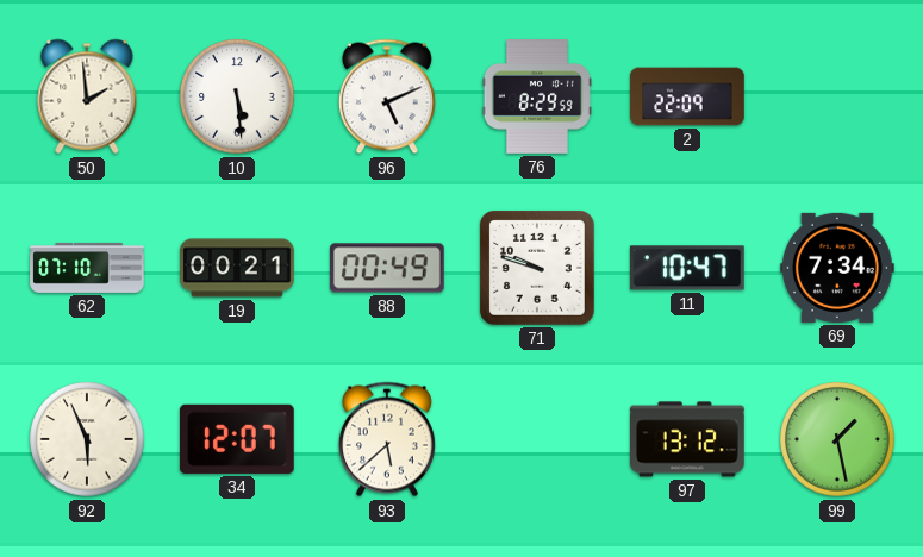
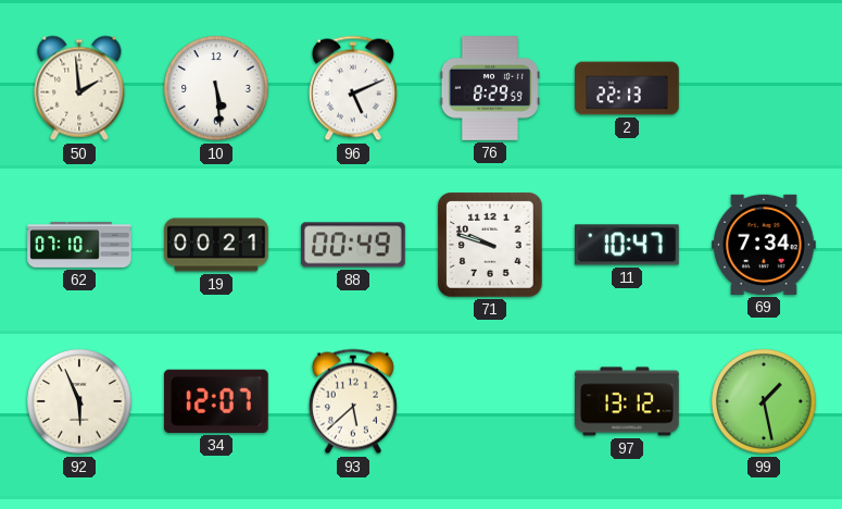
2: 22:09 -> 22:13
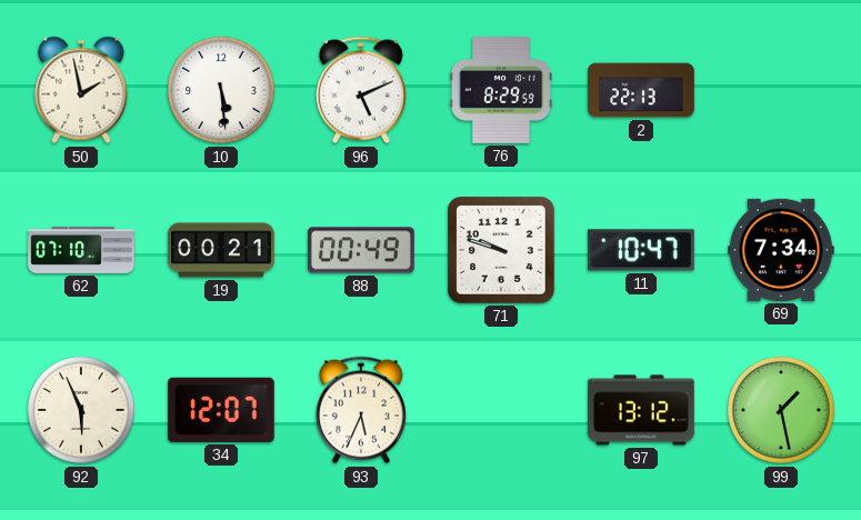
50: 1:59 -> 1:58
93: 5:38 -> 5:34
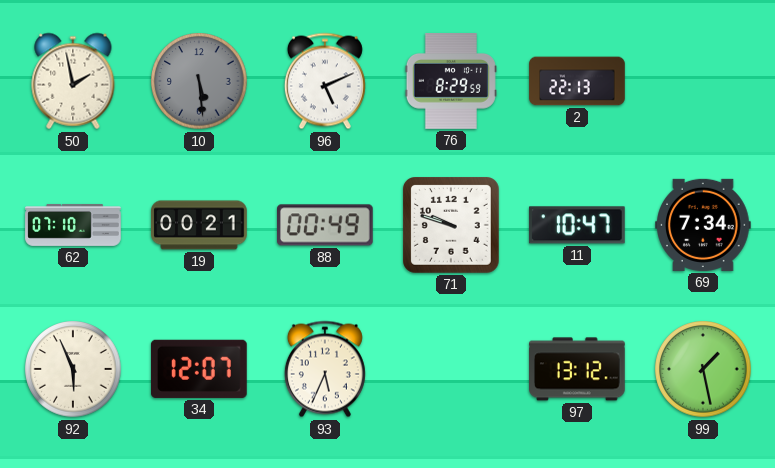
10 dial: white -> grey
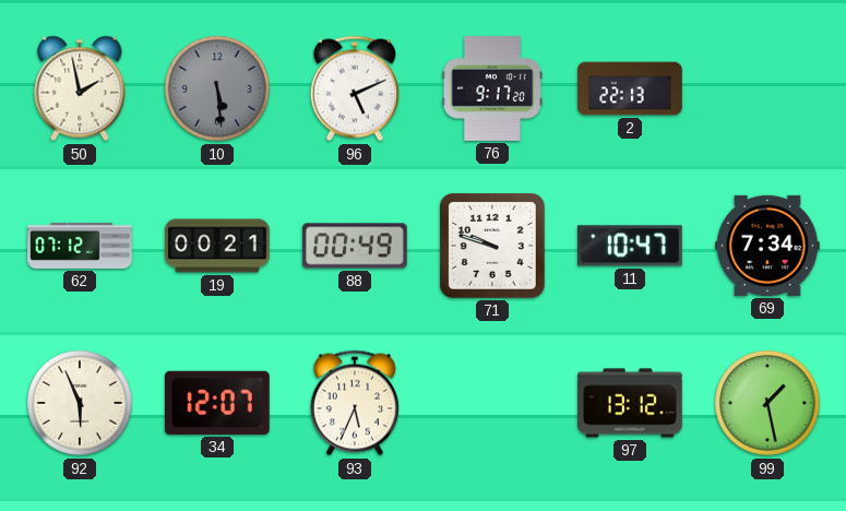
76: 8:29 -> 9:17
62: 07:10 -> 07:12
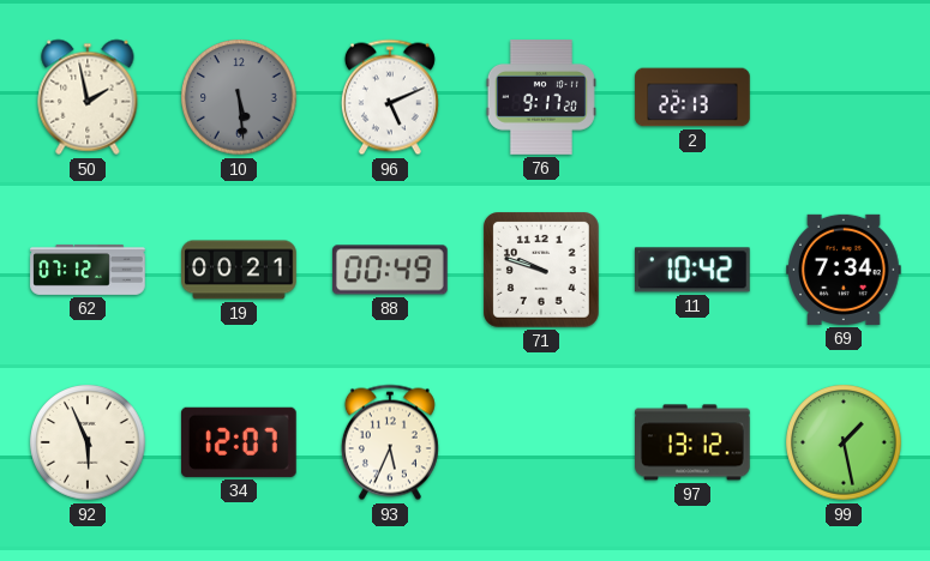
11: 10:47 -> 10:42
